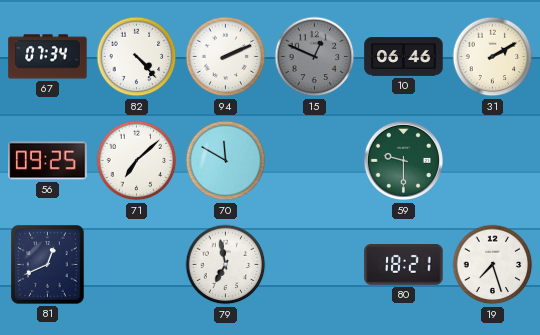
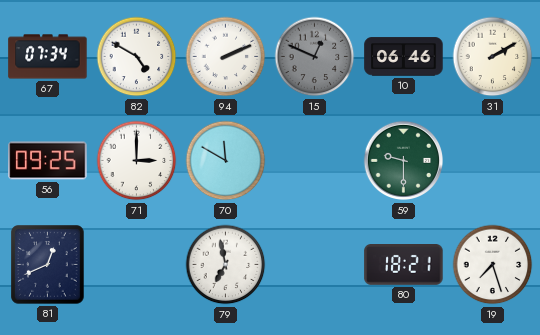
82: 4:23 -> 4:50
71: 7:08 -> 3:00
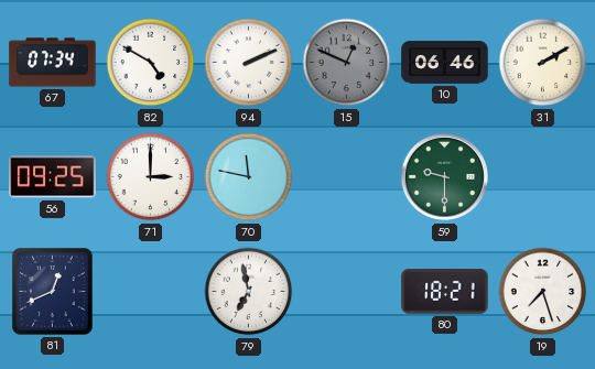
70: 11:50 -> 11:47
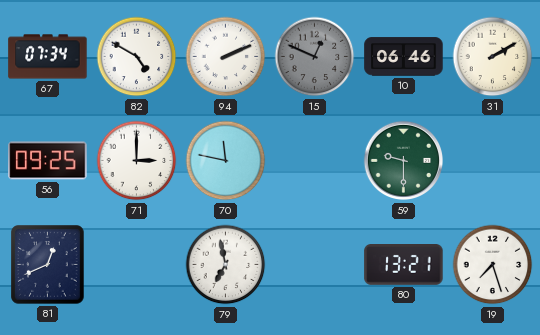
80: 18:21 -> 13:21
